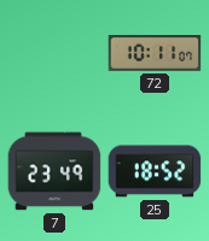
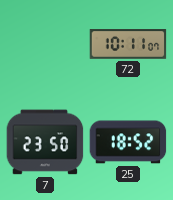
7: 23:49 -> 23:50
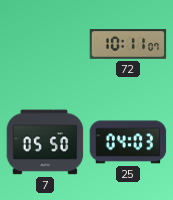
7: 23:50 -> 05:50
25: 18:52 -> 04:03
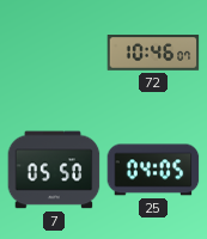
72: 10:11 -> 10:46
25: 04:03 -> 04:05
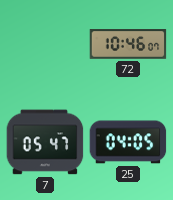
7: 05:50 -> 05:47
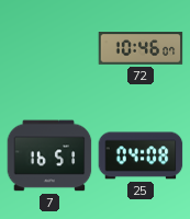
7: 05:47 -> 16:51
25: 04:05 -> 04:08
